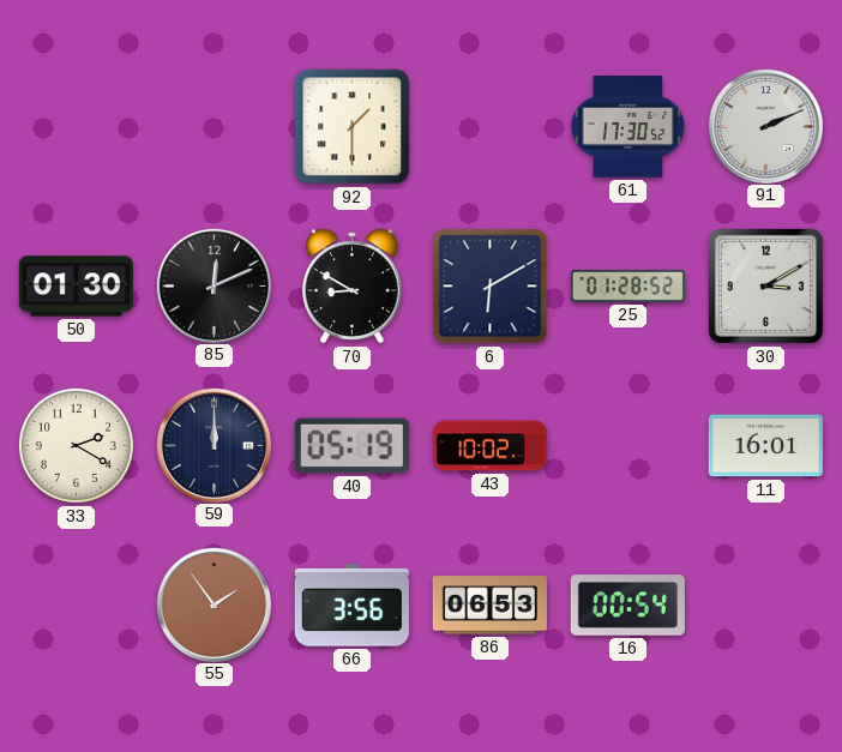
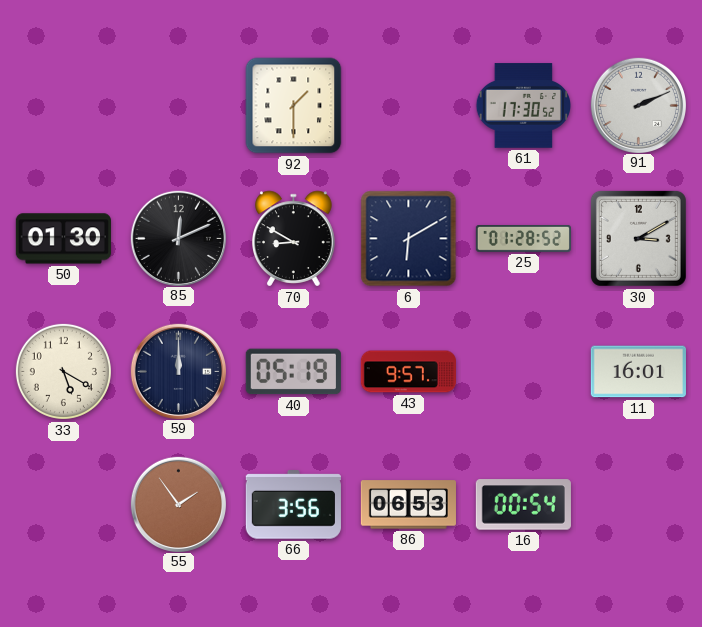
33: 2:20 -> 5:20
43: 10:02 -> 9:57
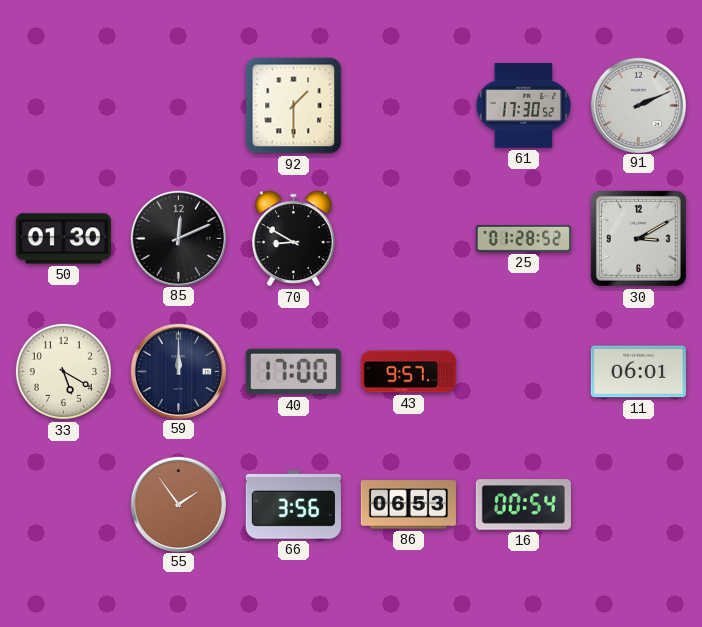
6: 6:10 -> none
40: 05:19 -> 17:00
11: 16:01 -> 06:01
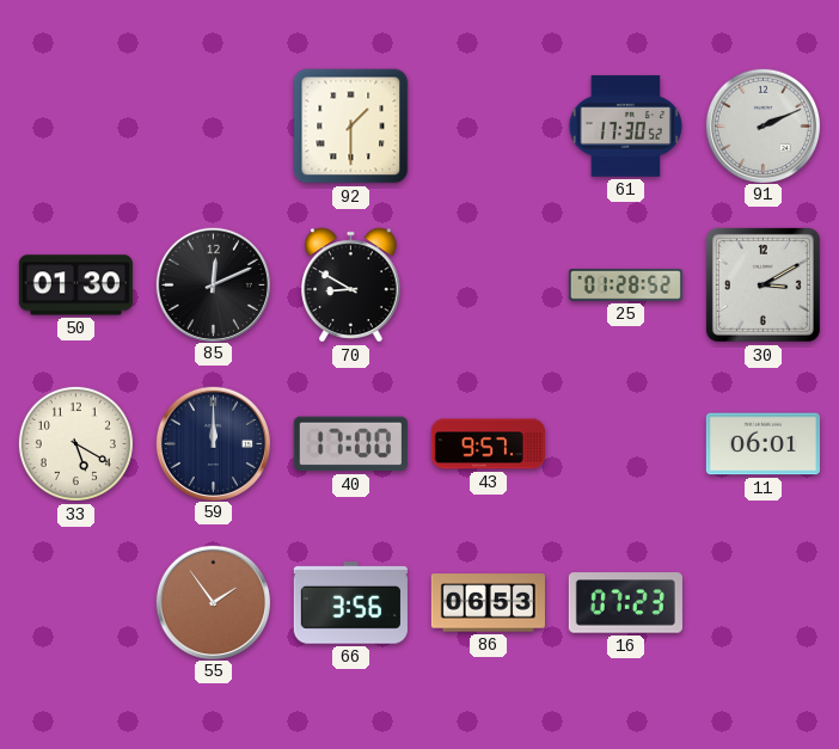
16: 00:54 -> 07:23
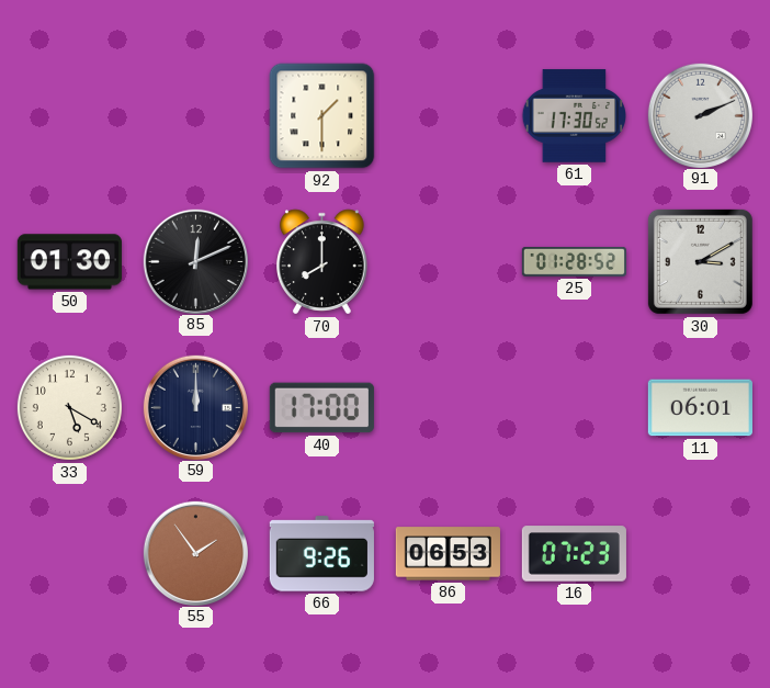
70: 8:50 -> 8:00
43: 9:57 -> none
66: 3:56 -> 9:26
